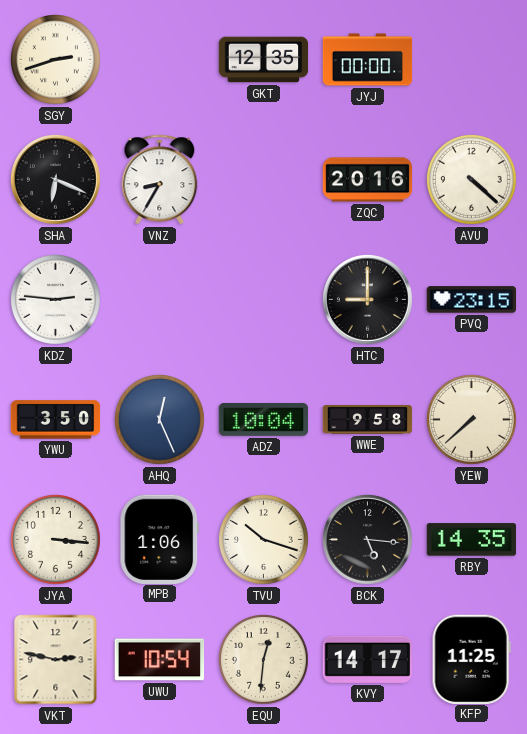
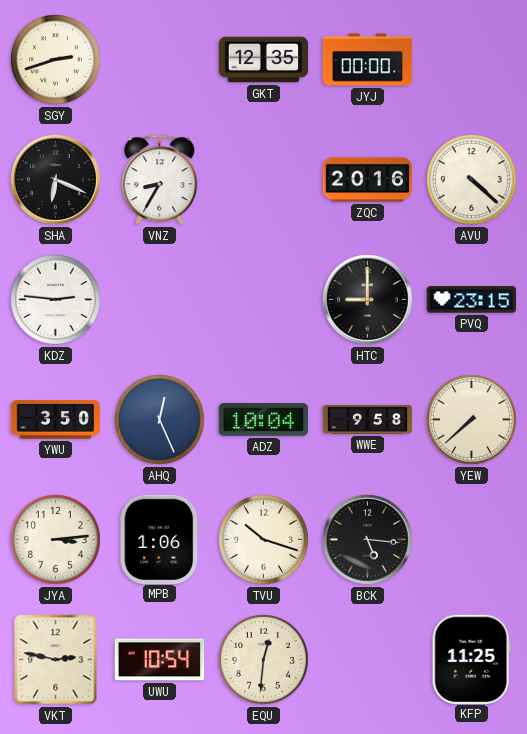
JYA: 3:16 -> 3:14
RBY: 14:35 -> none
KVY: 14:17 -> none
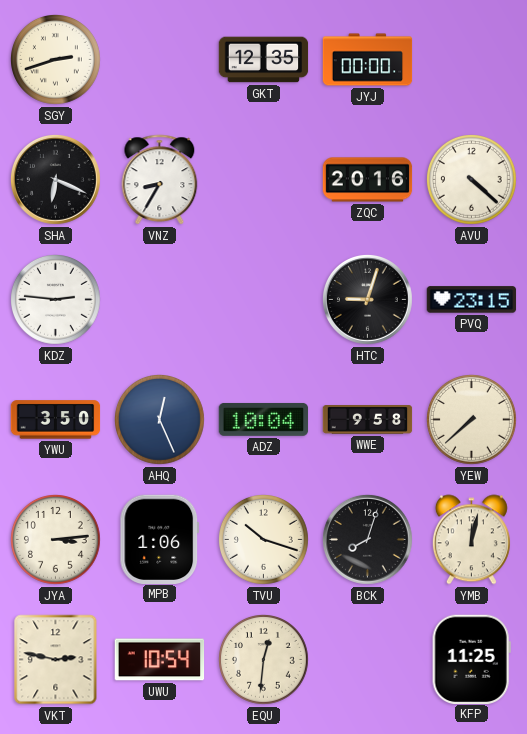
HTC: 9:00 -> 9:03
BCK: 5:16 -> 8:03
YMB: none -> 12:02
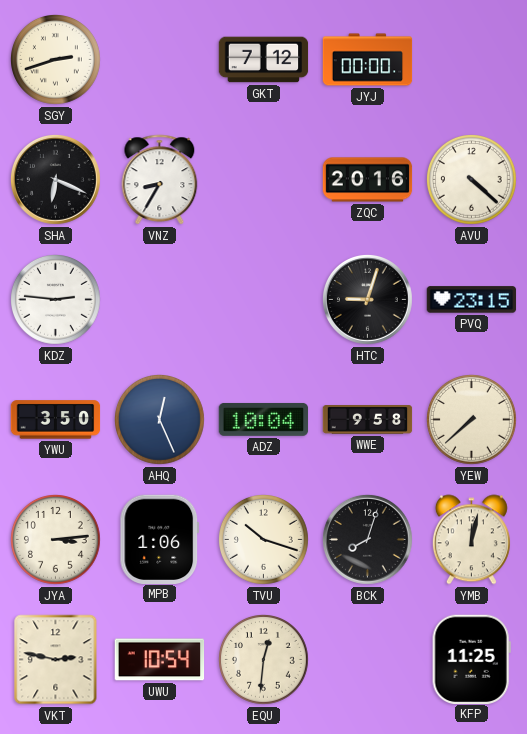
GKT: 12:35 -> 7:12
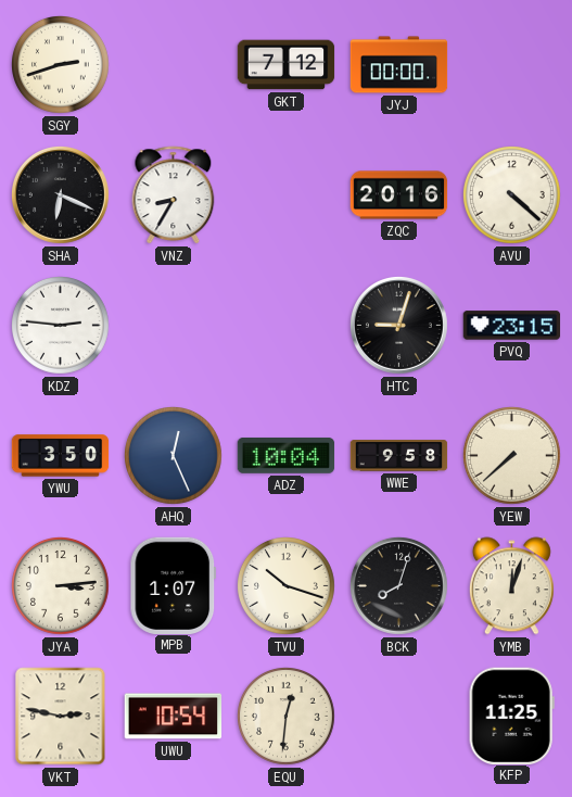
MPB: 1:06 -> 1:07
YMB: 12:02 -> 12:03
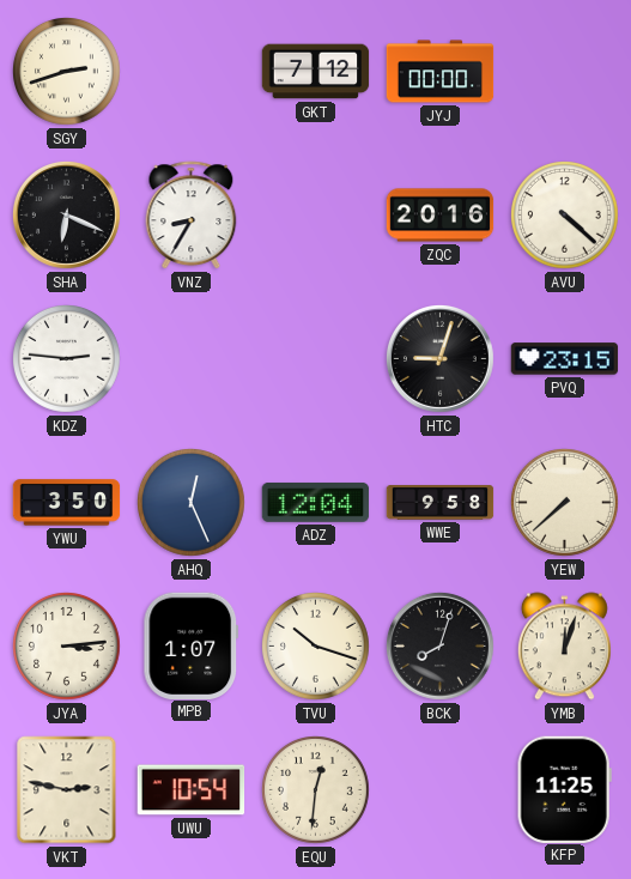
ADZ: 10:04 -> 12:04
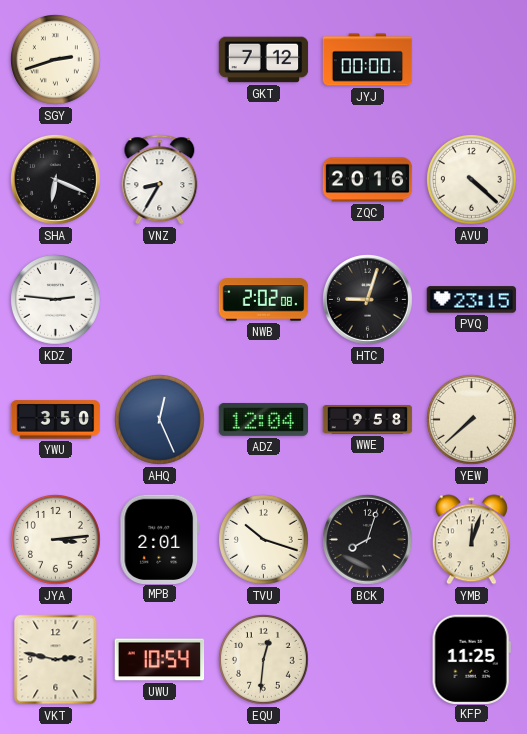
NWB: none -> 2:02
MPB: 1:07 -> 2:01
